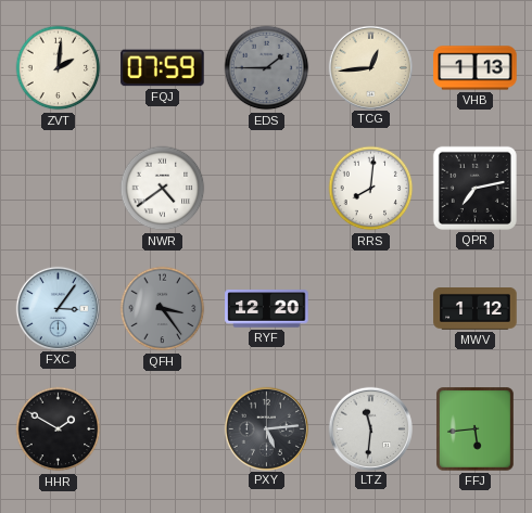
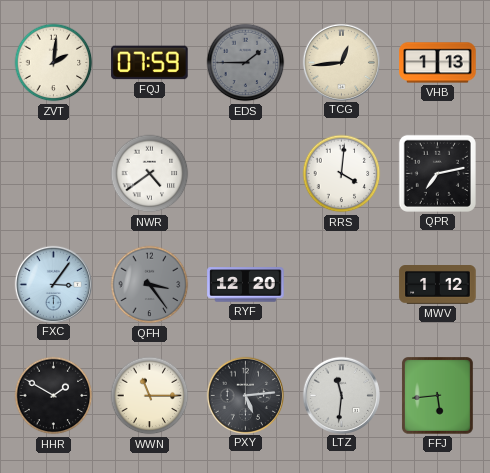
RRS: 8:01 -> 4:01
WWN: none -> 11:15
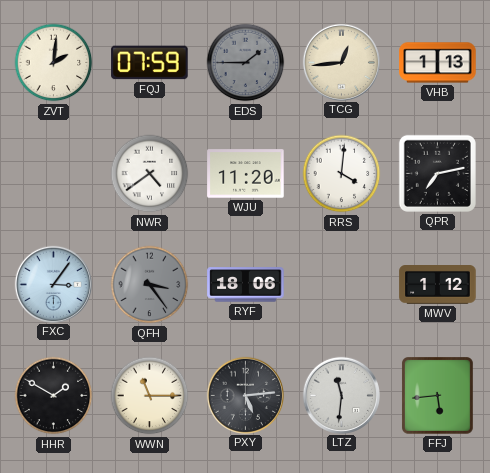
WJU: none -> 11:20
RYF: 12:20 -> 18:06
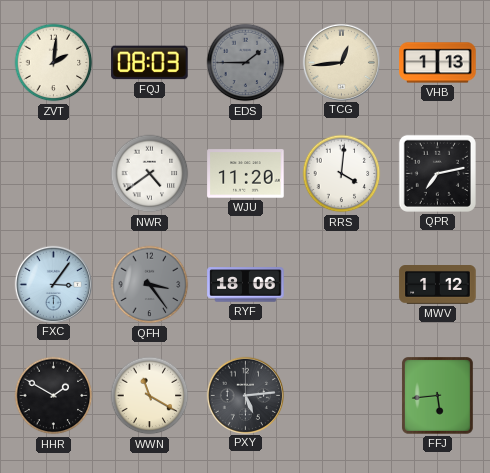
FQJ: 07:59 -> 08:03
WWN: 11:15 -> 11:20
LTZ: 11:31 -> none
